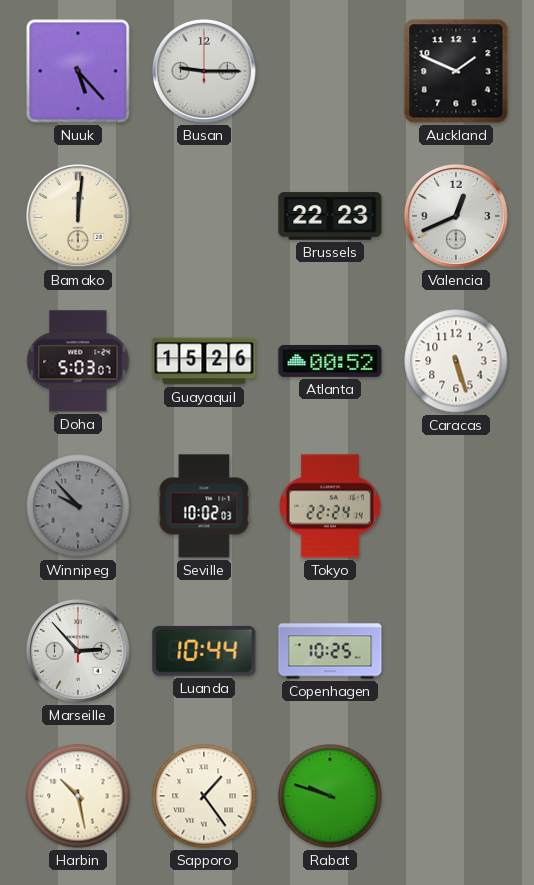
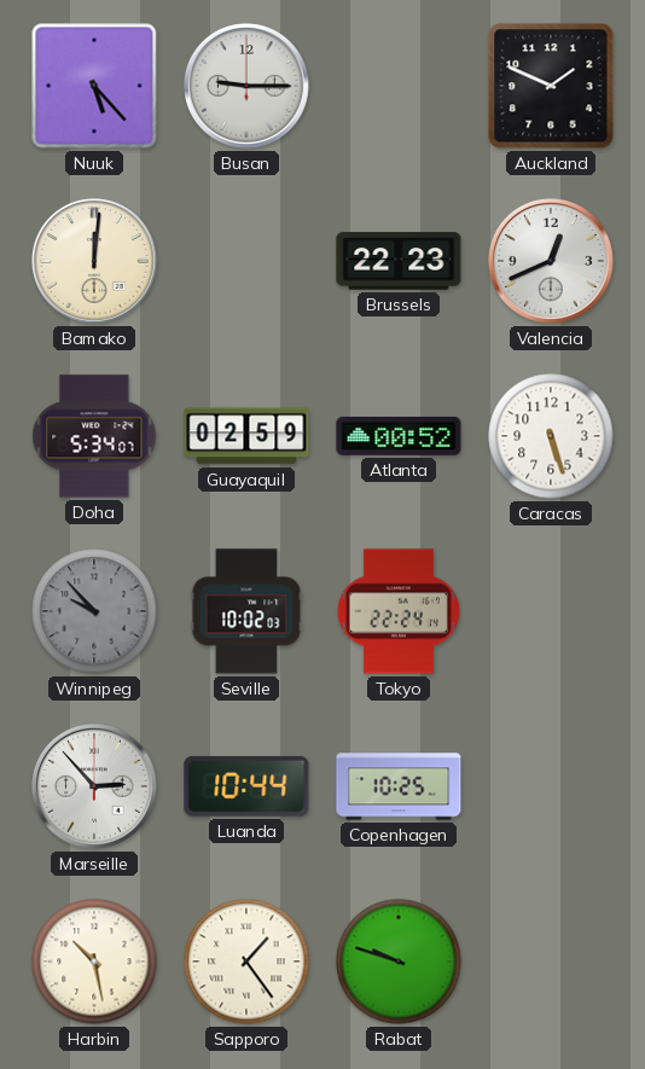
Doha: 5:03 -> 5:34
Guayaquil: 15:26 -> 02:59
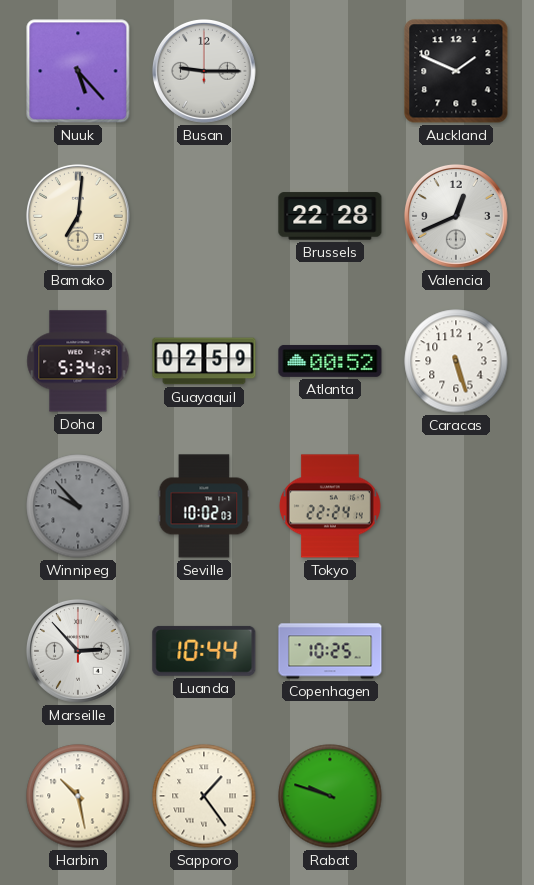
Bamako: 12:01 -> 7:01
Brussels: 22:23 -> 22:28
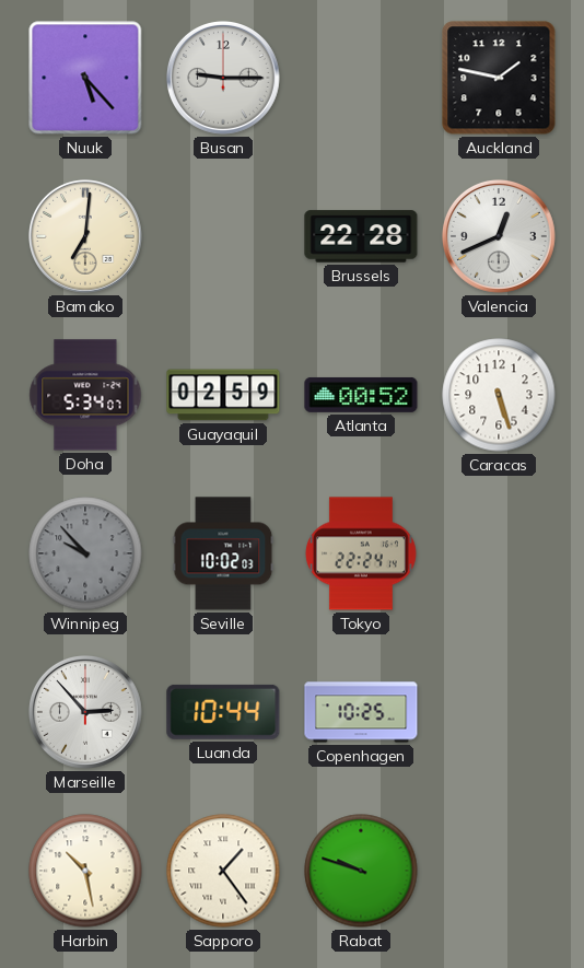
Auckland: 1:49 -> 1:47
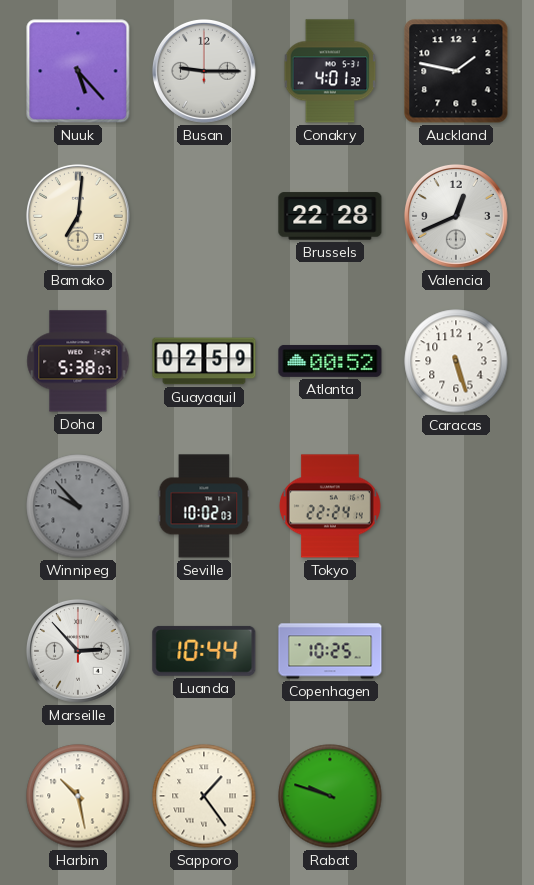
Conakry: none -> 4:01
Doha: 5:34 -> 5:38
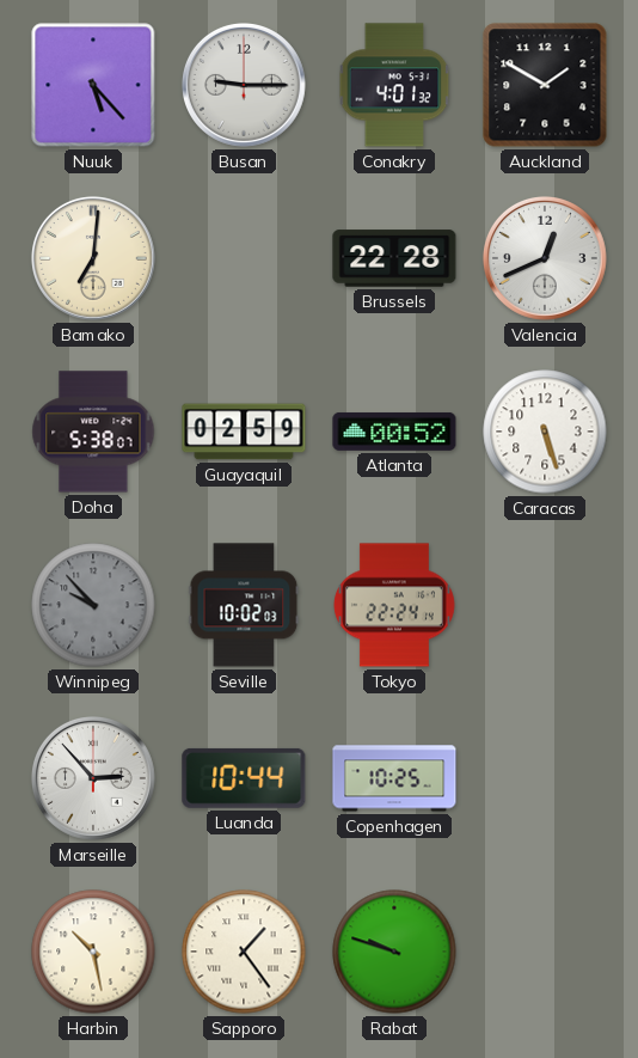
Auckland: 1:47 -> 1:50
